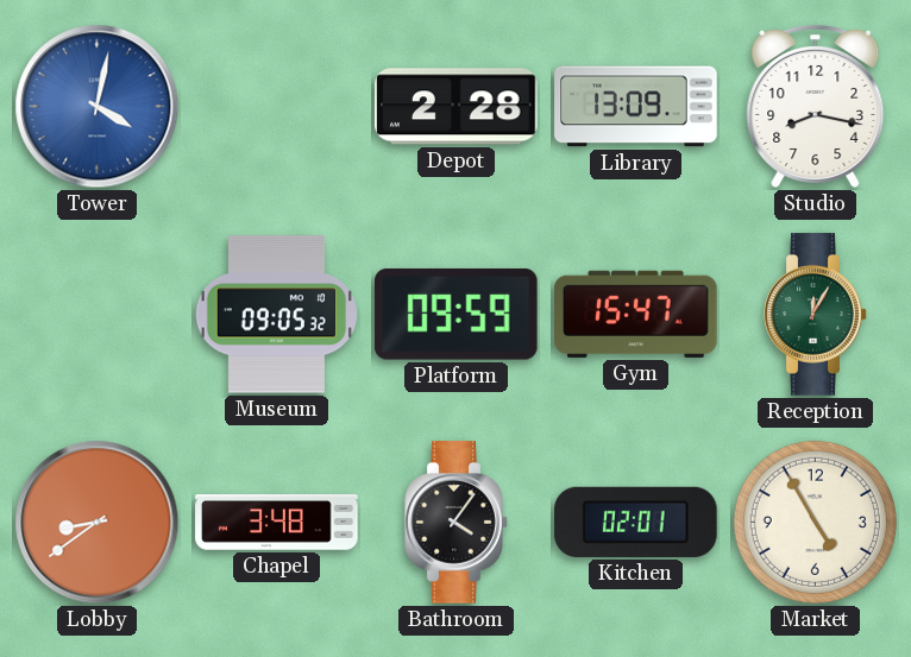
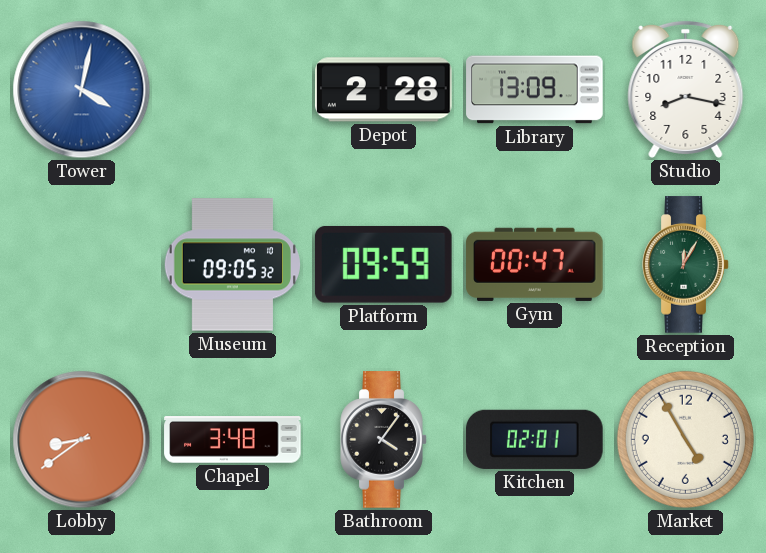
Gym: 15:47 -> 00:47
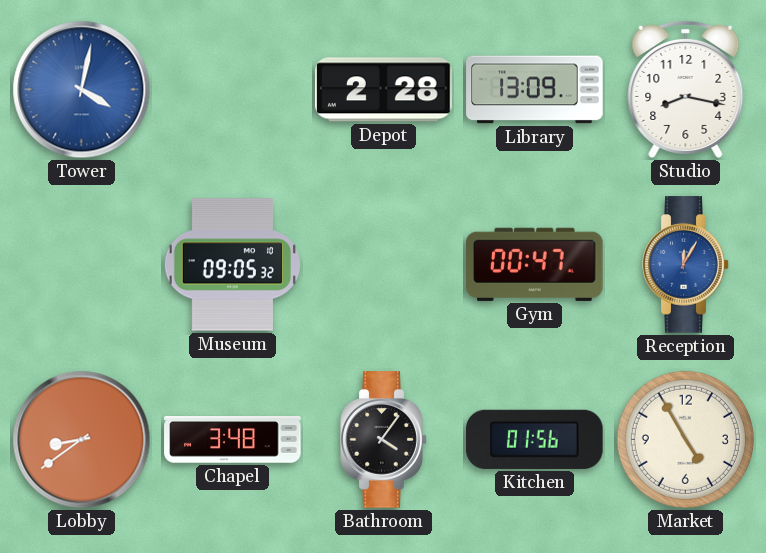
Platform: 09:59 -> none
Reception dial: green -> blue
Kitchen: 02:01 -> 01:56
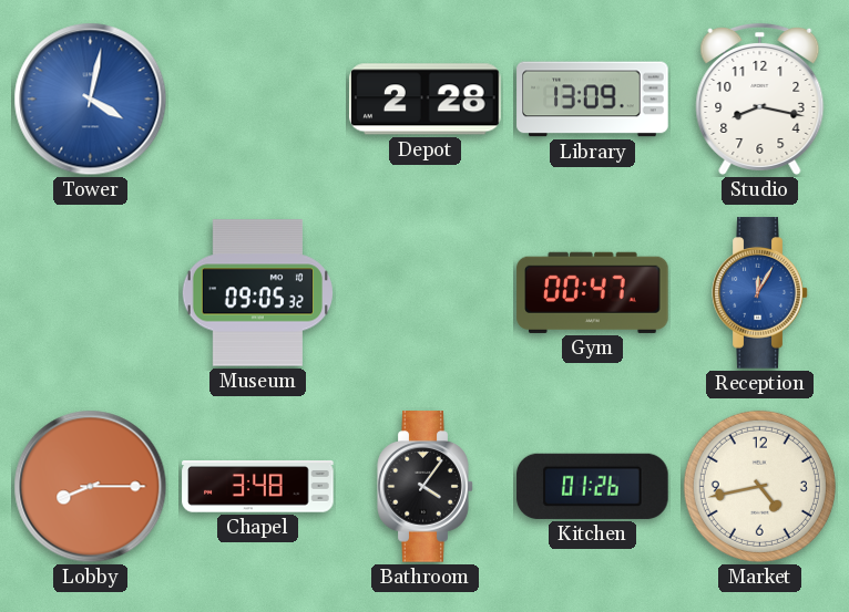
Lobby: 8:39 -> 8:15
Kitchen: 01:56 -> 01:26
Market: 4:55 -> 4:43
